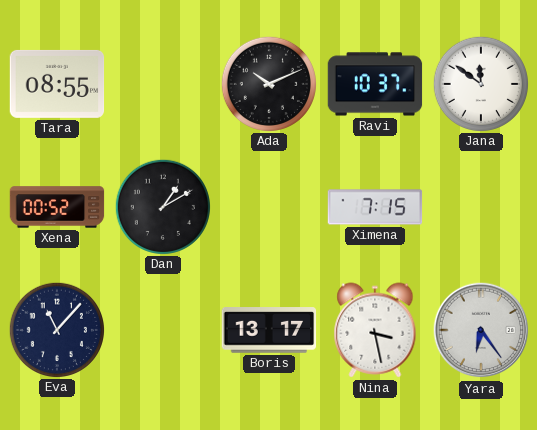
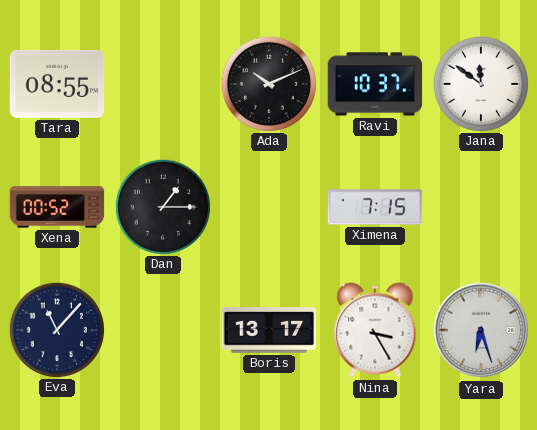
Dan: 1:10 -> 1:15
Nina: 3:28 -> 3:25
Yara: 6:24 -> 6:27
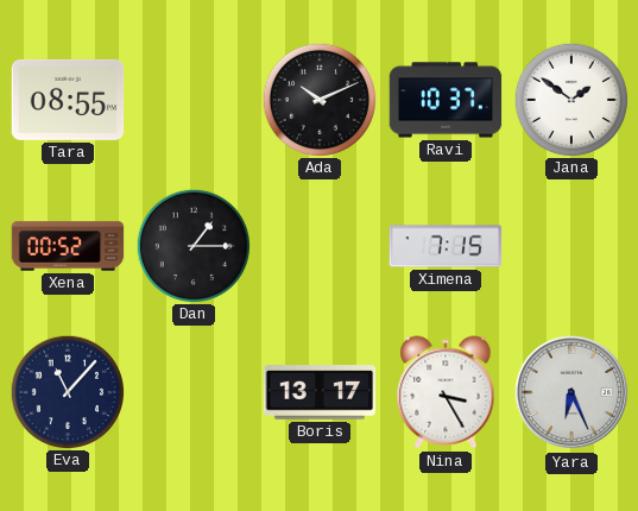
Jana: 11:51 -> 1:51
Yara: 6:27 -> 6:26
